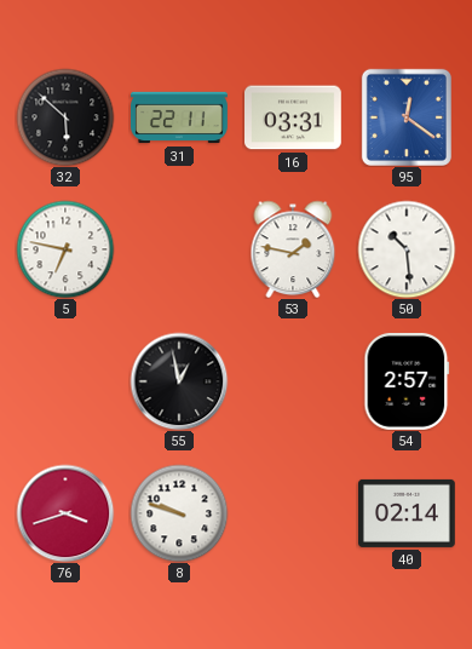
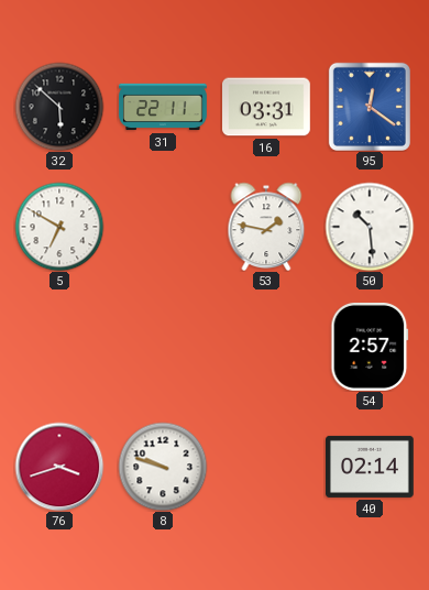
5: 6:47 -> 6:50
55: 12:58 -> none
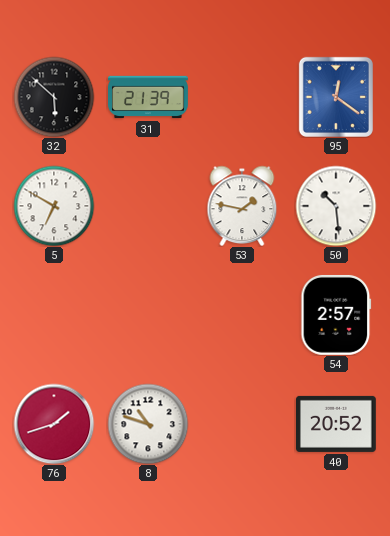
31: 22:11 -> 21:39
16: 03:31 -> none
76: 3:42 -> 1:42
8: 9:48 -> 10:48
40: 02:14 -> 20:52
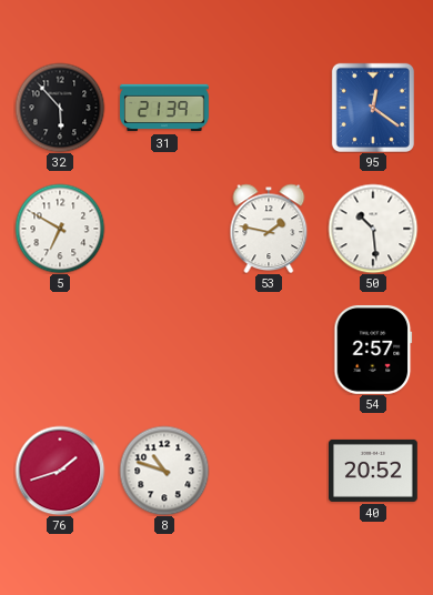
32: 5:52 -> 5:53
